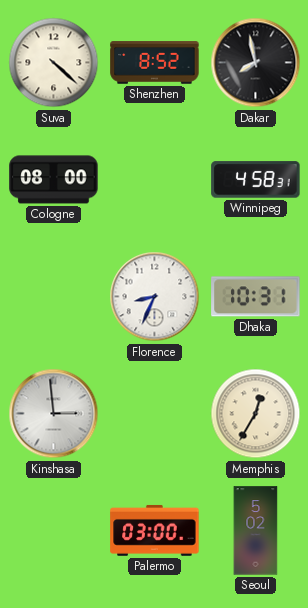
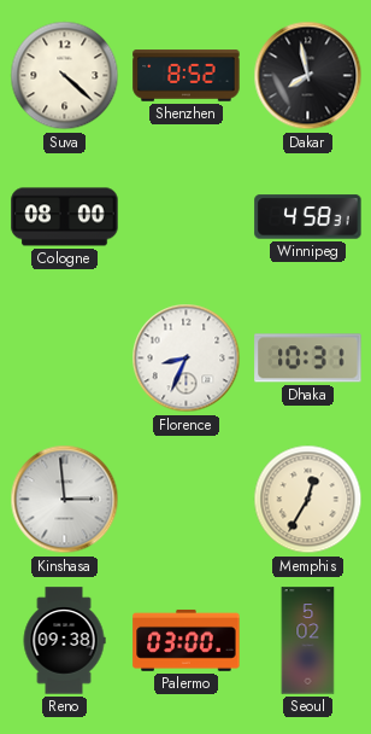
Reno: none -> 09:38
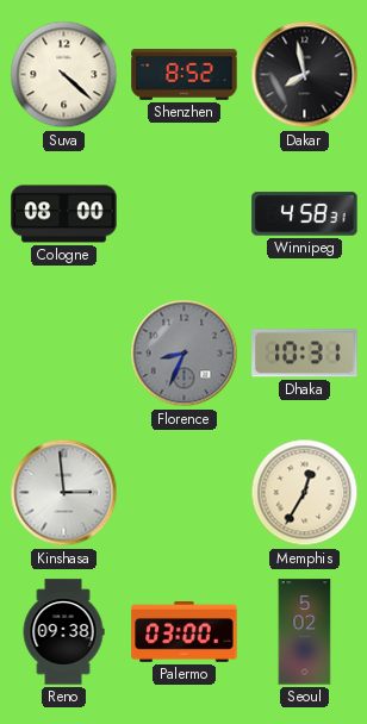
Florence dial: white -> grey
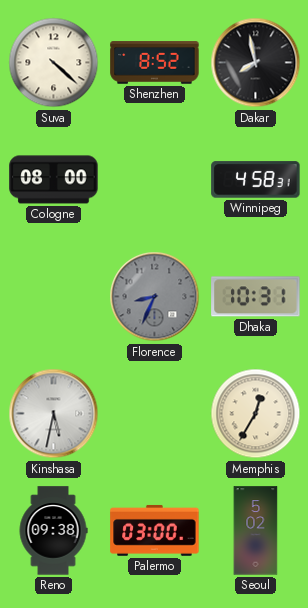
Kinshasa: 2:59 -> 5:32
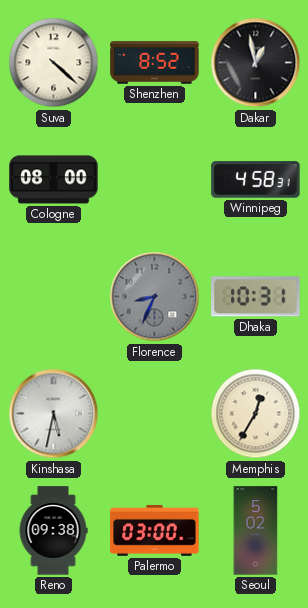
Dakar: 7:58 -> 12:58
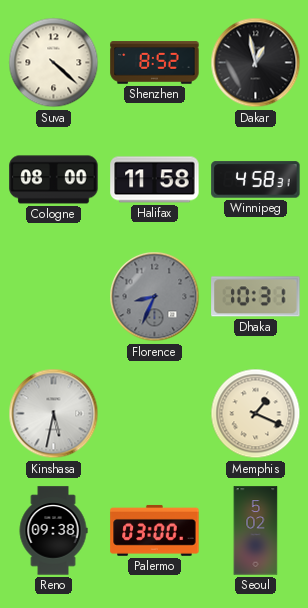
Halifax: none -> 11:58
Memphis: 12:35 -> 1:19
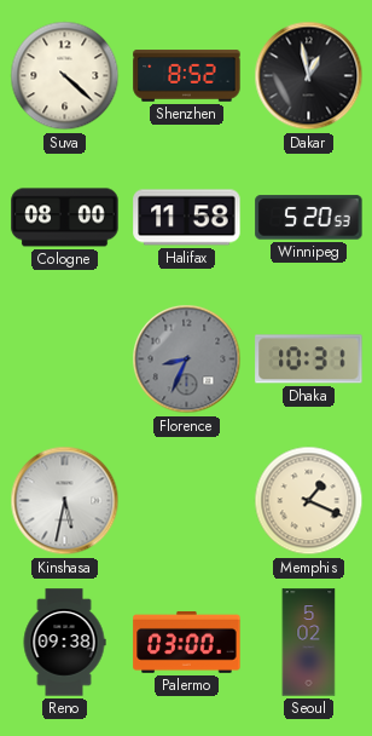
Winnipeg: 4:58 -> 5:20
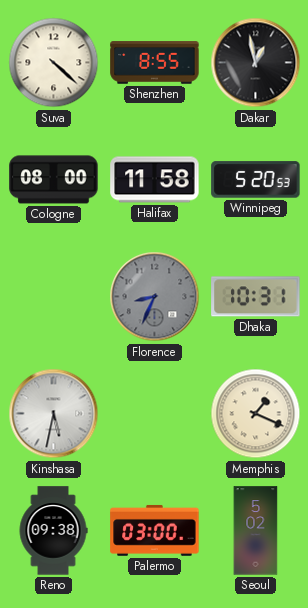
Shenzhen: 8:52 -> 8:55
